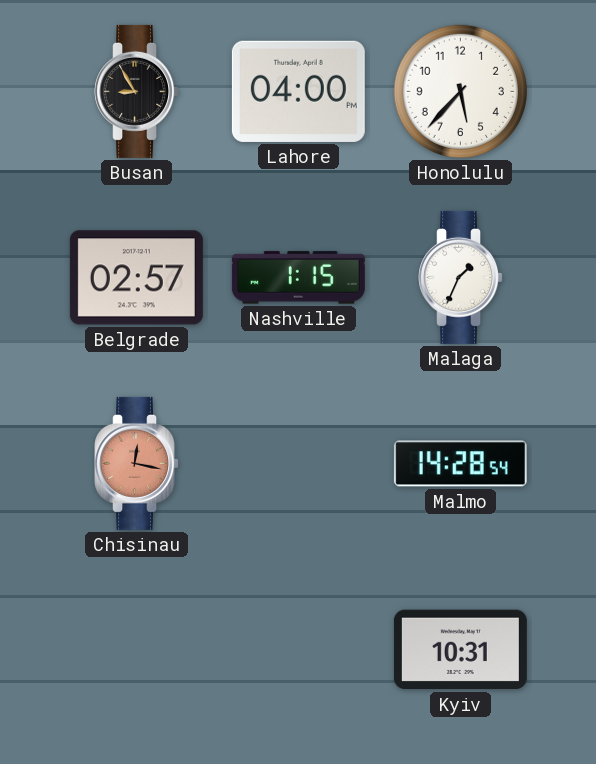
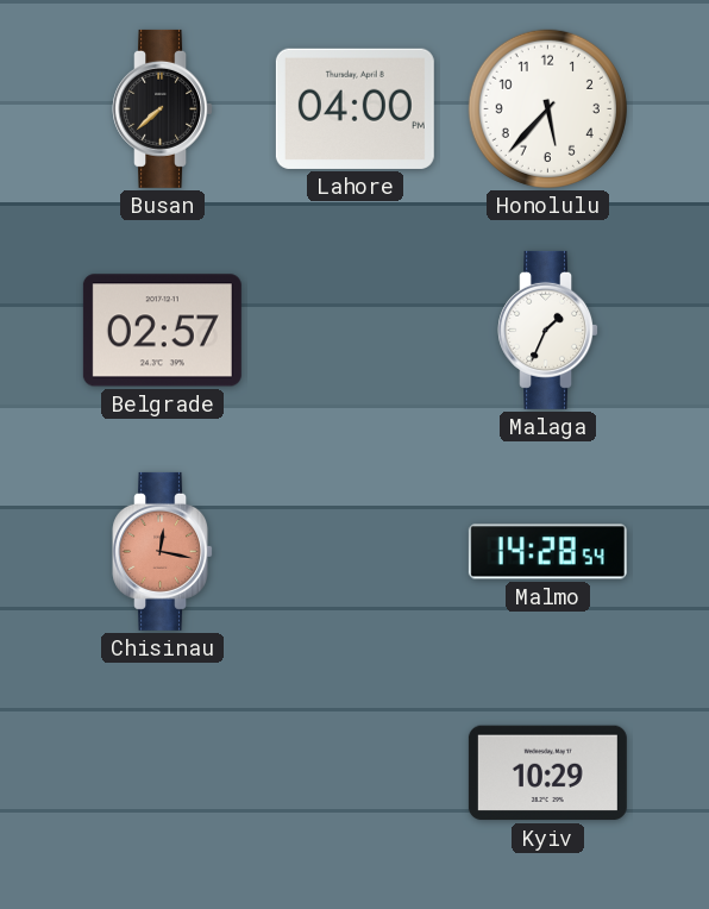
Busan: 8:55 -> 7:38
Nashville: 1:15 -> none
Kyiv: 10:31 -> 10:29
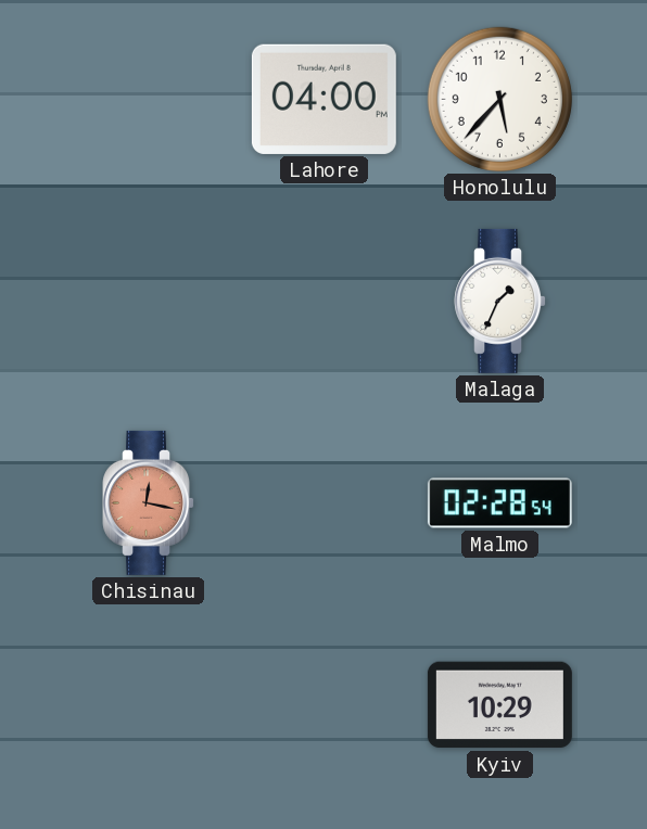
Busan: 7:38 -> none
Belgrade: 02:57 -> none
Malmo: 14:28 -> 02:28
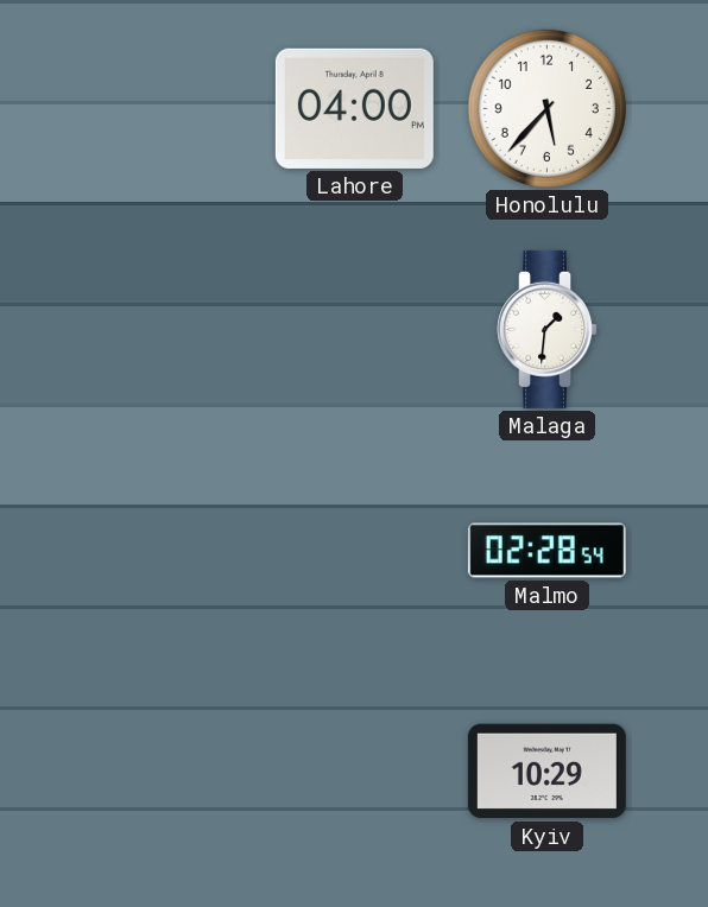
Malaga: 1:34 -> 1:31
Chisinau: 12:17 -> none
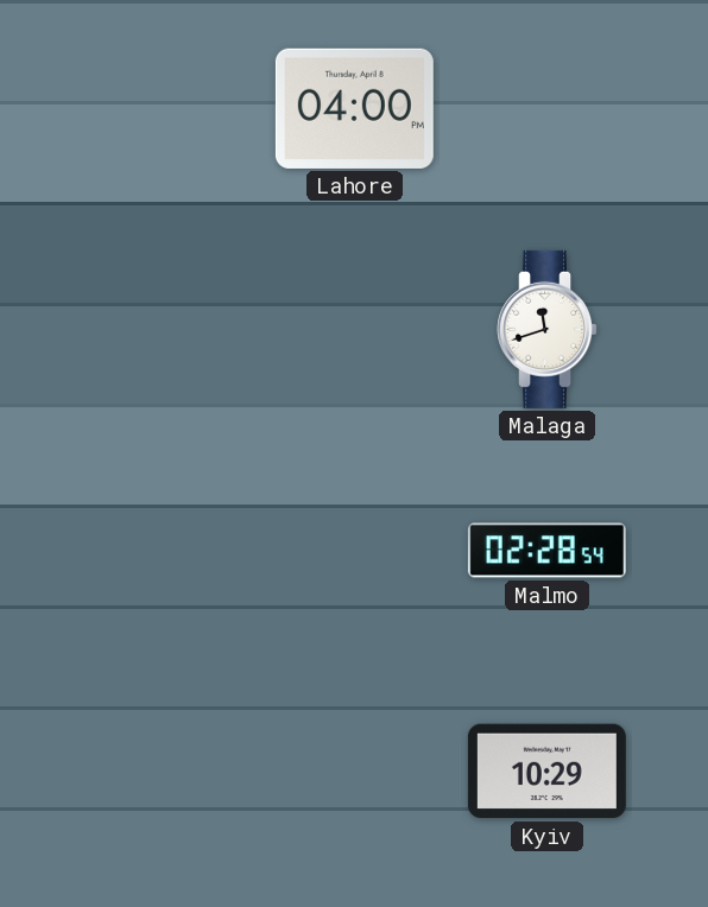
Honolulu: 5:37 -> none
Malaga: 1:31 -> 11:42
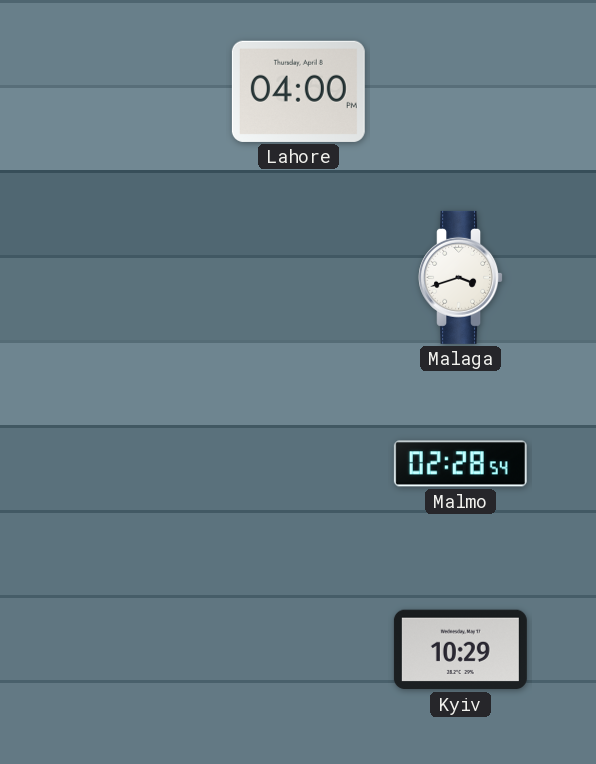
Malaga: 11:42 -> 3:42
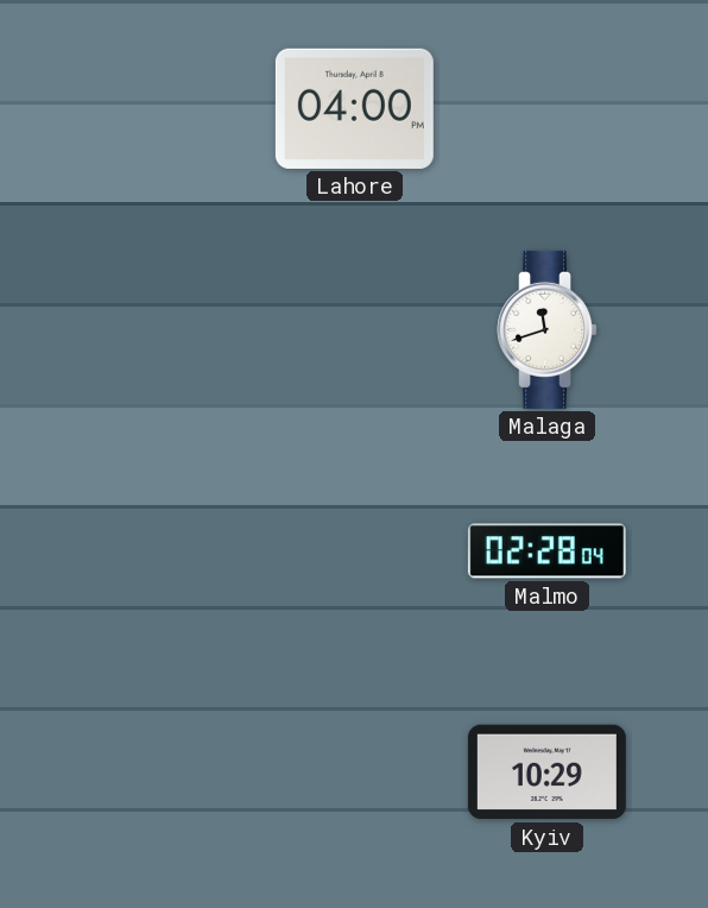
Malaga: 3:42 -> 11:42
Malmo: 02:28:54 -> 02:28:04
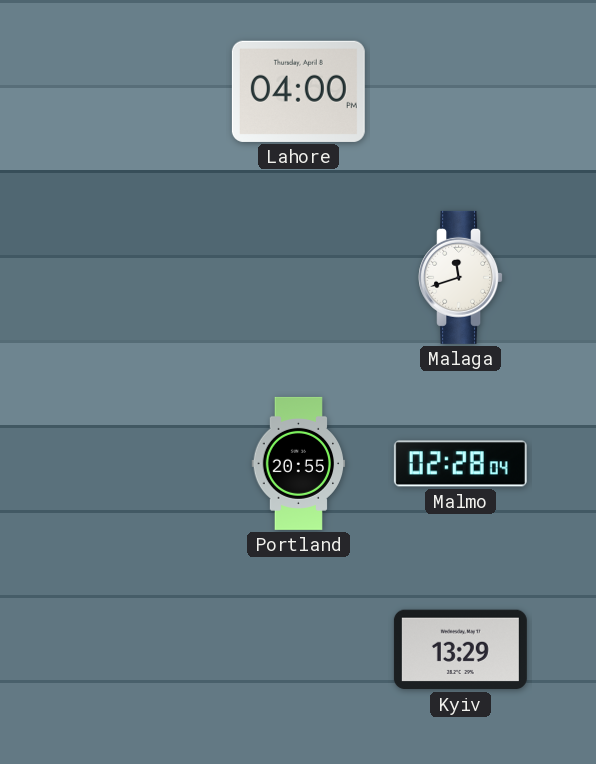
Portland: none -> 20:55
Kyiv: 10:29 -> 13:29
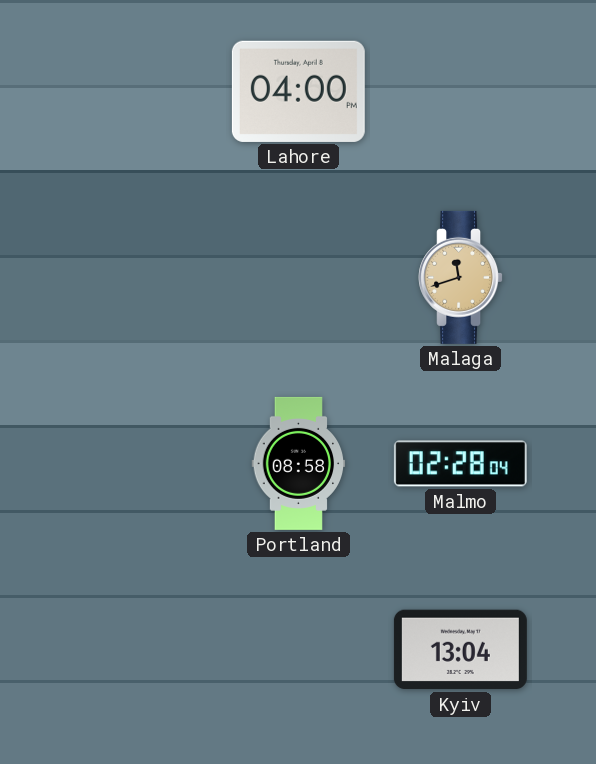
Malaga dial: white -> champagne
Portland: 20:55 -> 08:58
Kyiv: 13:29 -> 13:04
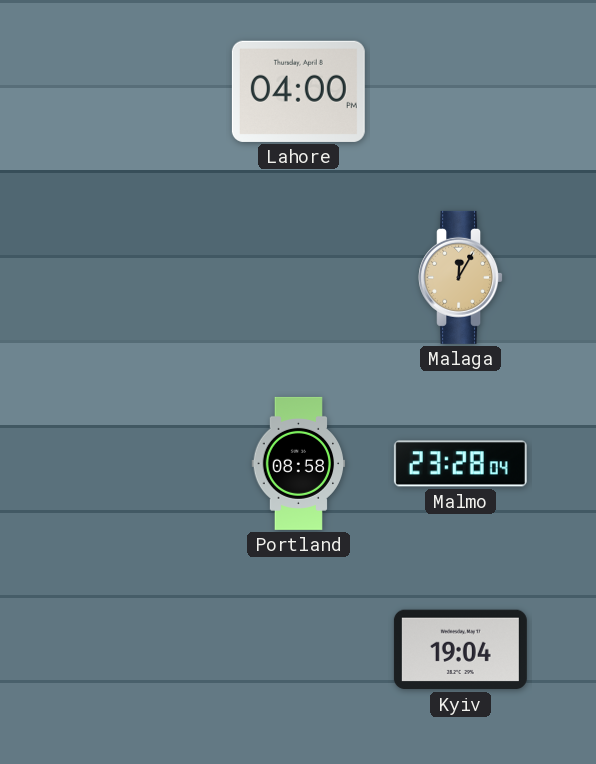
Malaga: 11:42 -> 12:05
Malmo: 02:28 -> 23:28
Kyiv: 13:04 -> 19:04
